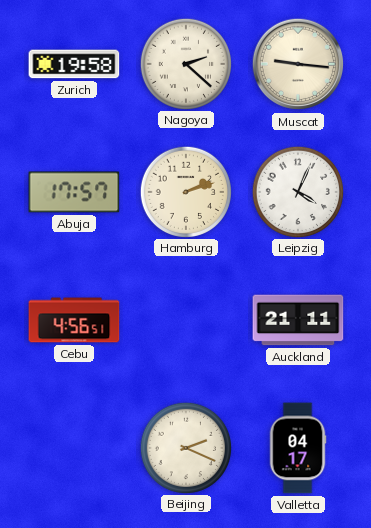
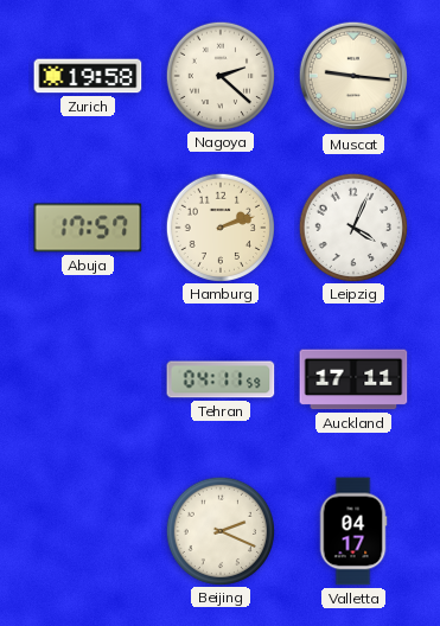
Cebu: 4:56 -> none
Tehran: none -> 04:11
Auckland: 21:11 -> 17:11
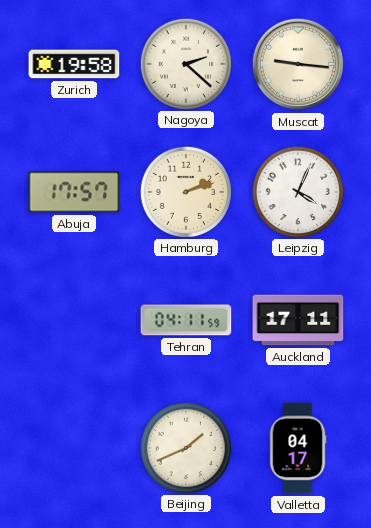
Beijing: 2:19 -> 1:41
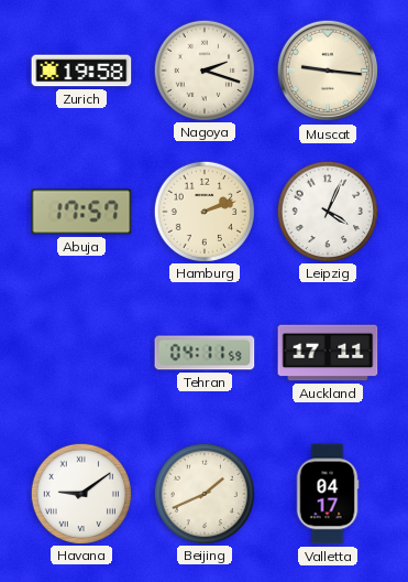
Nagoya: 2:22 -> 2:18
Havana: none -> 9:09
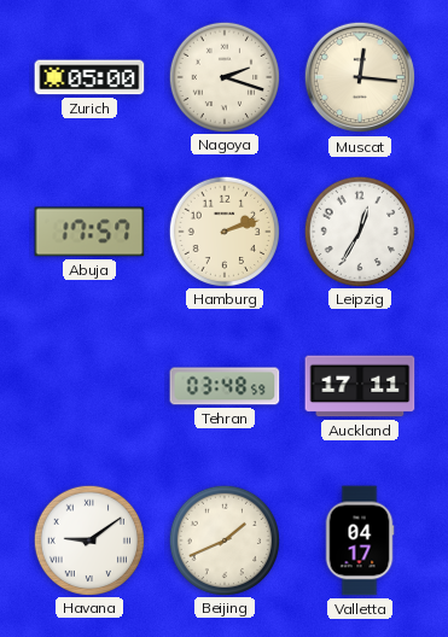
Zurich: 19:58 -> 05:00
Muscat: 9:16 -> 12:16
Leipzig: 4:04 -> 12:35
Tehran: 04:11 -> 03:48
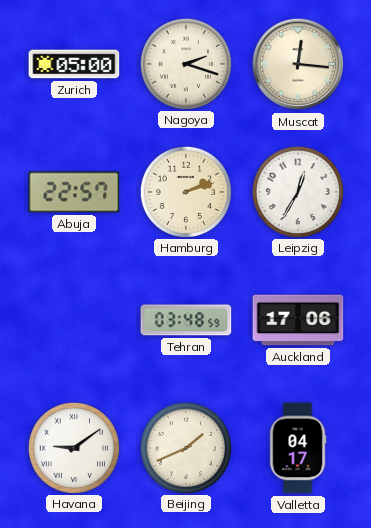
Abuja: 17:57 -> 22:57
Auckland: 17:11 -> 17:06
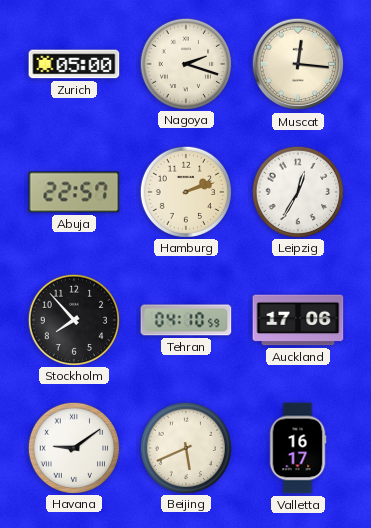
Stockholm: none -> 7:53
Tehran: 03:48 -> 04:10
Beijing: 1:41 -> 5:41
Valletta: 04:17 -> 16:17
